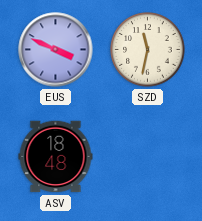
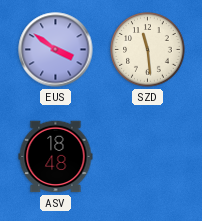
EUS: 3:49 -> 3:51
SZD: 11:32 -> 11:29
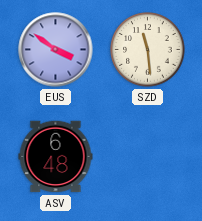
ASV: 18:48 -> 6:48
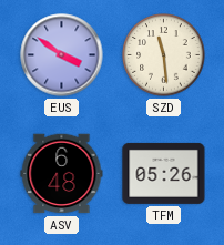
TFM: none -> 05:26
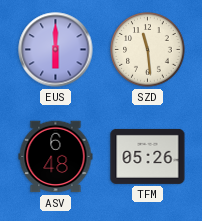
EUS: 3:51 -> 6:00
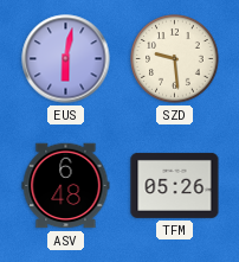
EUS: 6:00 -> 6:02
SZD: 11:29 -> 9:29
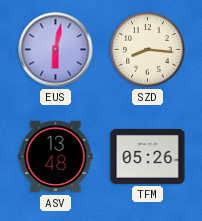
SZD: 9:29 -> 8:16
ASV: 6:48 -> 13:48
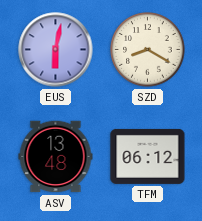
SZD: 8:16 -> 8:20
TFM: 05:26 -> 06:12
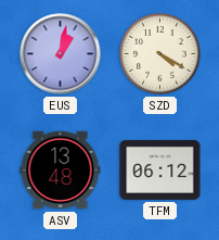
EUS: 6:02 -> 1:02
SZD: 8:20 -> 4:20
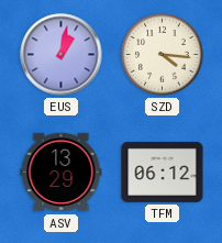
SZD: 4:20 -> 4:16
ASV: 13:48 -> 13:29
